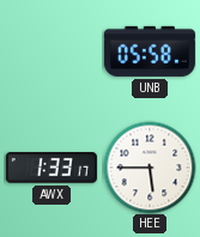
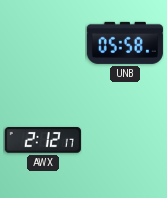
AWX: 1:33 -> 2:12
HEE: 5:45 -> none
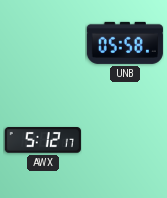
AWX: 2:12 -> 5:12
